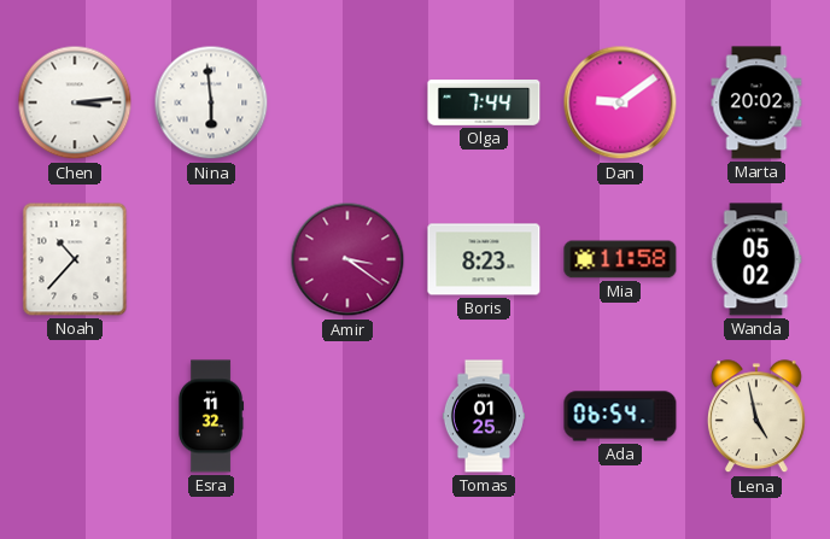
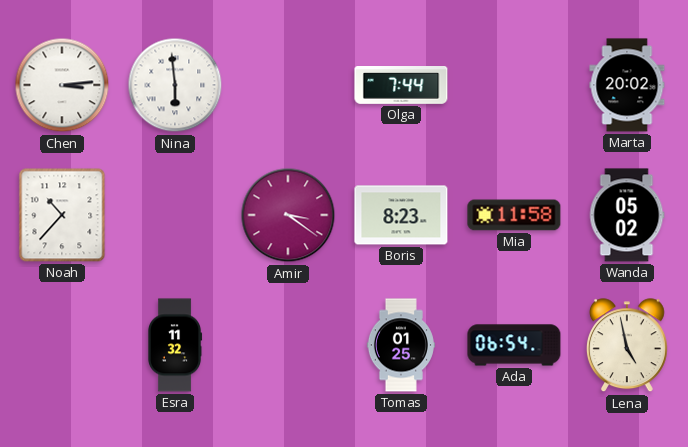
Dan: 9:09 -> none
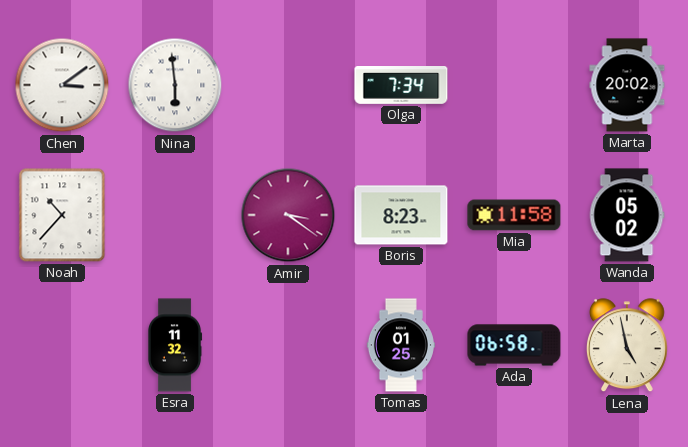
Chen: 3:14 -> 3:09
Olga: 7:44 -> 7:34
Ada: 06:54 -> 06:58
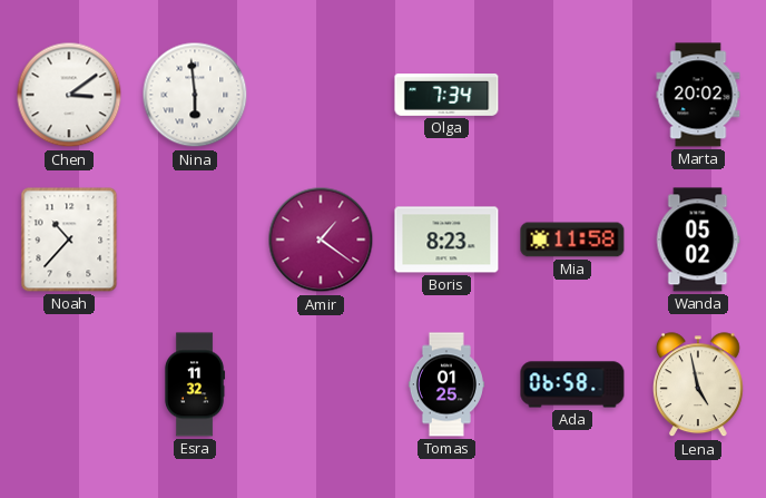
Amir: 3:21 -> 1:21
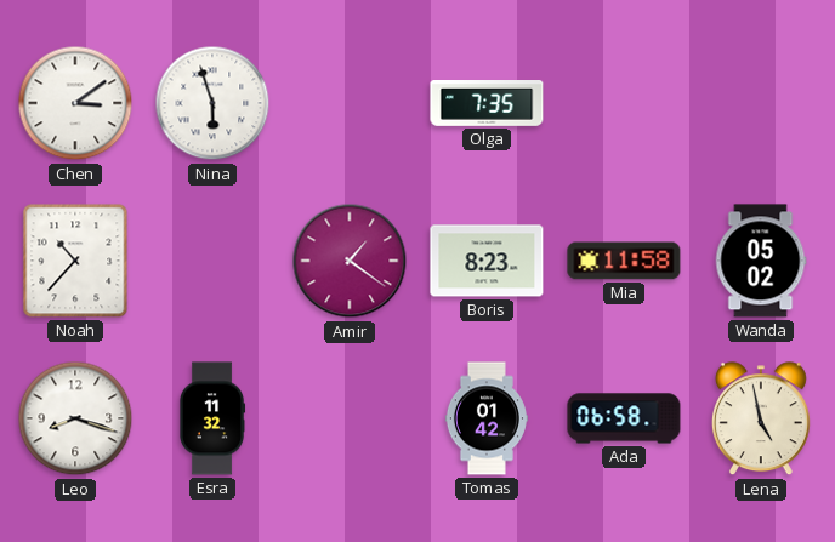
Nina: 5:59 -> 5:57
Olga: 7:34 -> 7:35
Marta: 20:02 -> none
Leo: none -> 8:18
Tomas: 01:25 -> 01:42
